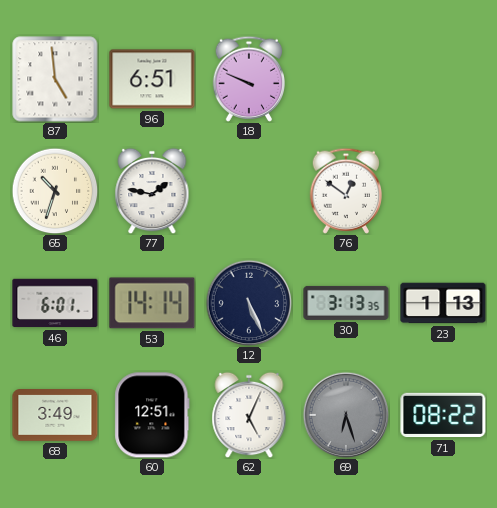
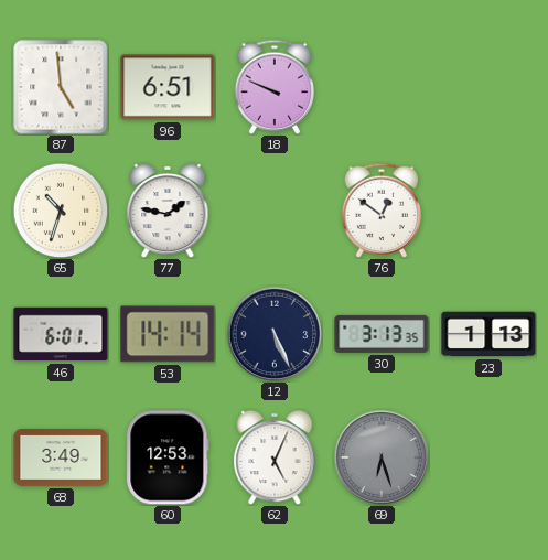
60: 12:51 -> 12:53
71: 08:22 -> none
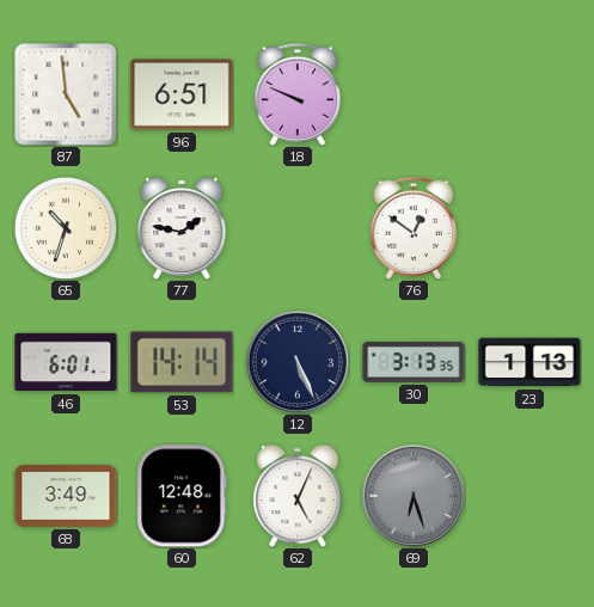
60: 12:53 -> 12:48
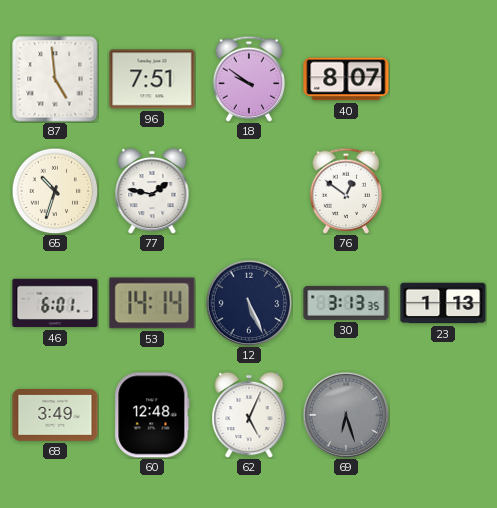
96: 6:51 -> 7:51
18: 9:49 -> 9:51
40: none -> 8:07
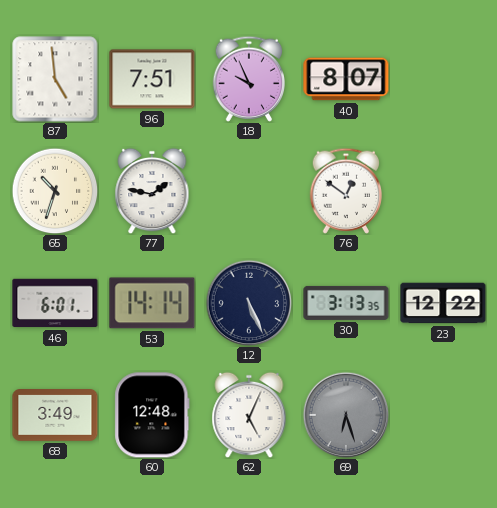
18: 9:51 -> 9:56
23: 1:13 -> 12:22
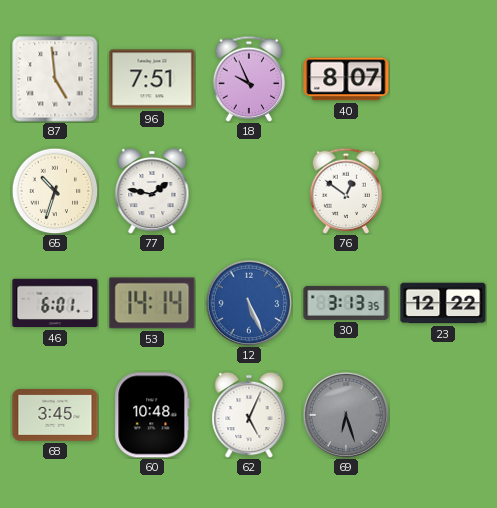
12 dial: navy -> blue
68: 3:49 -> 3:45
60: 12:48 -> 10:48
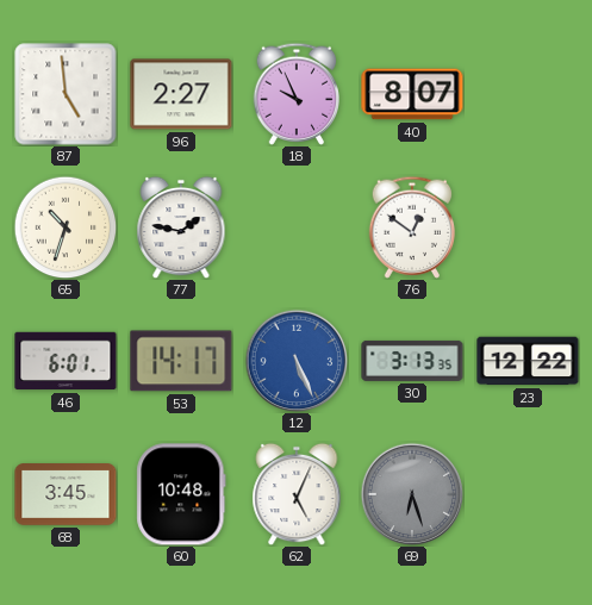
96: 7:51 -> 2:27
53: 14:14 -> 14:17
